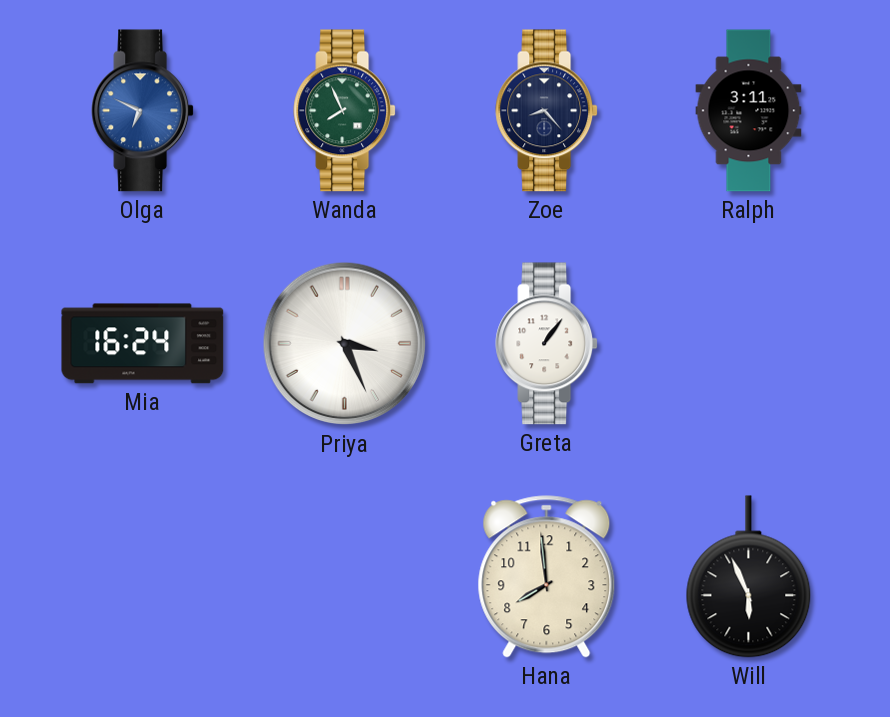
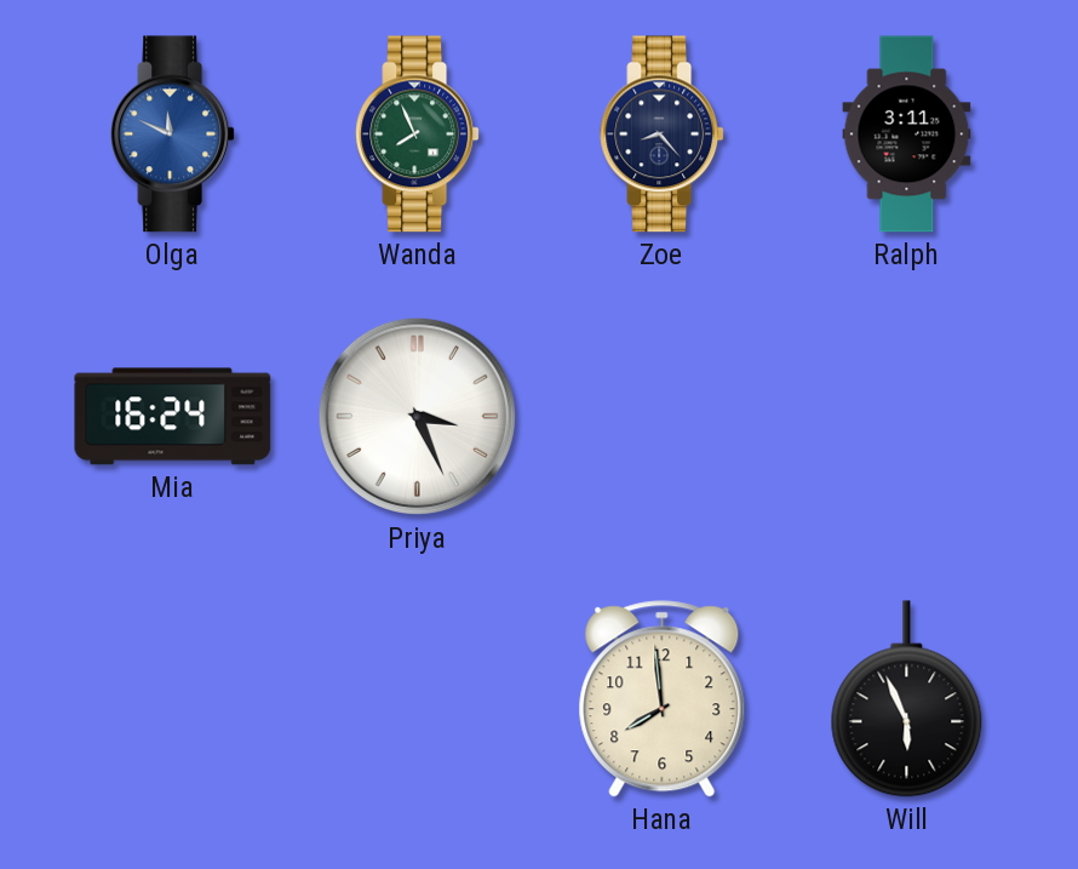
Olga: 6:49 -> 11:49
Greta: 1:06 -> none
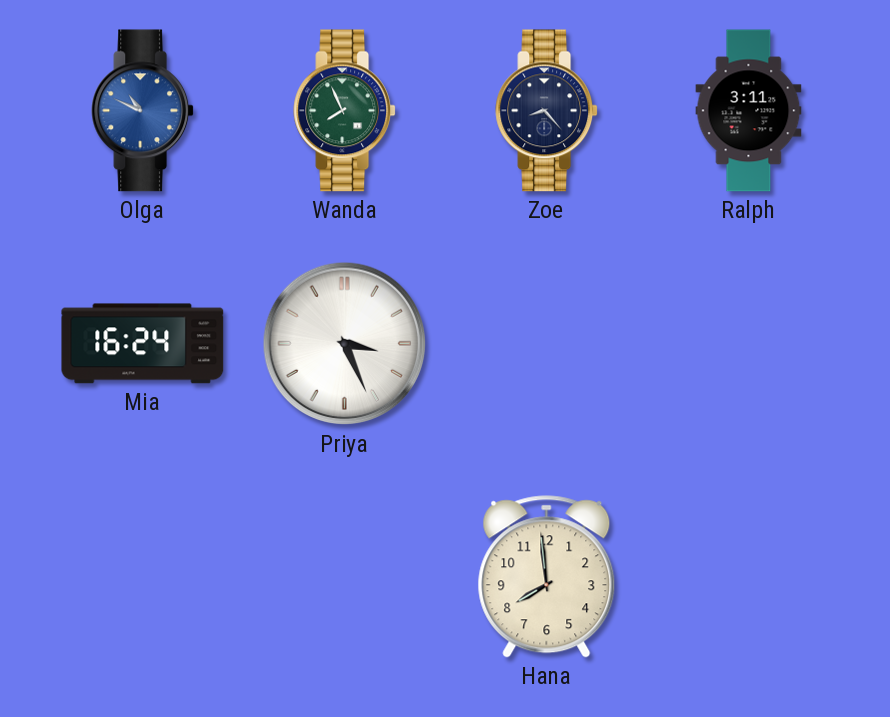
Olga: 11:49 -> 10:49
Will: 5:56 -> none
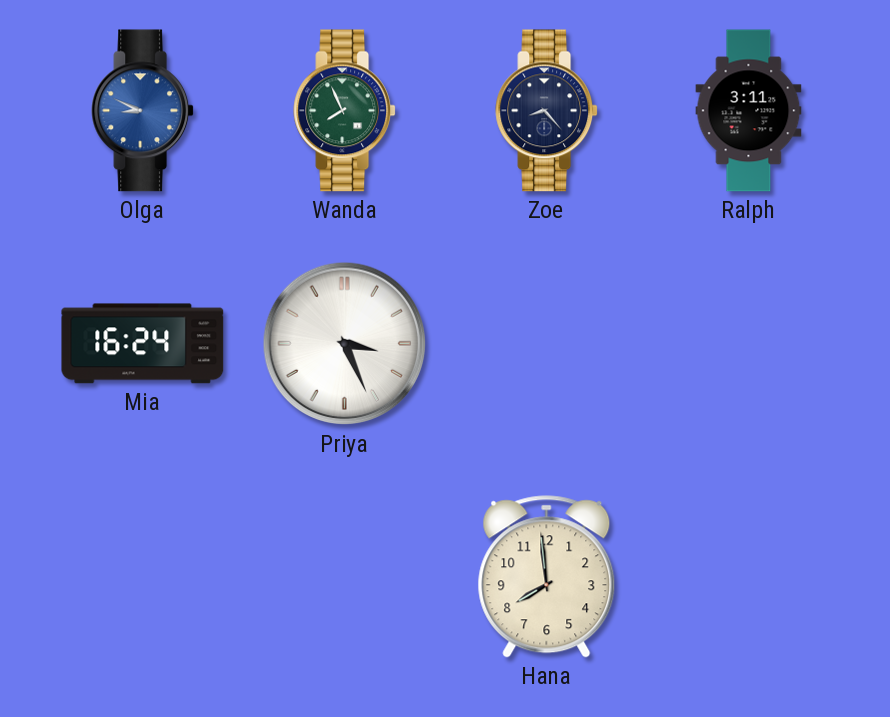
Olga: 10:49 -> 8:49
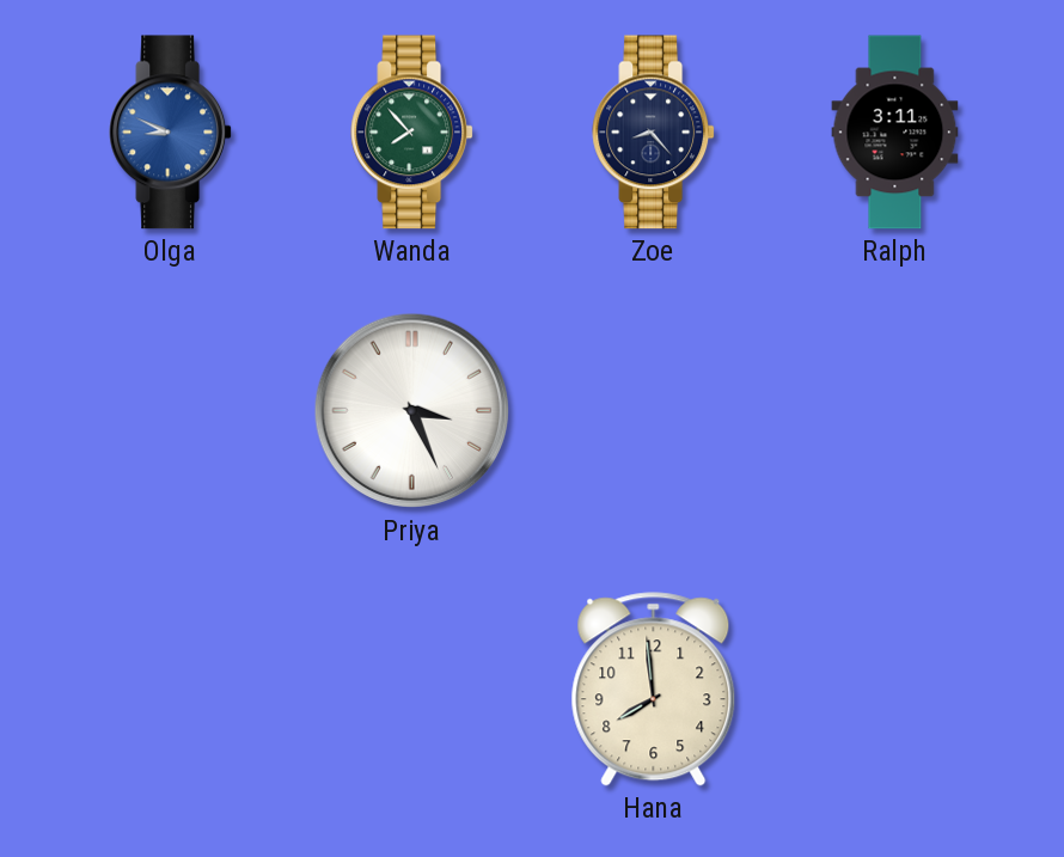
Wanda: 7:56 -> 7:53
Mia: 16:24 -> none
